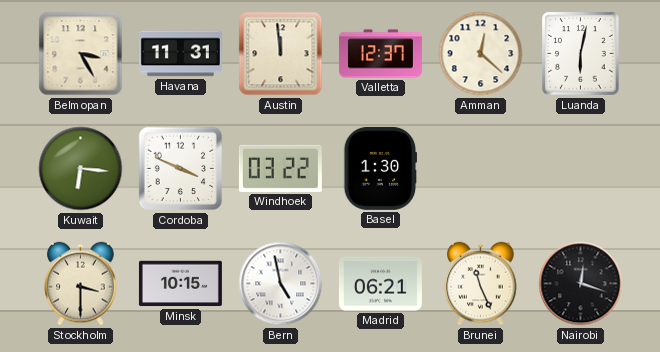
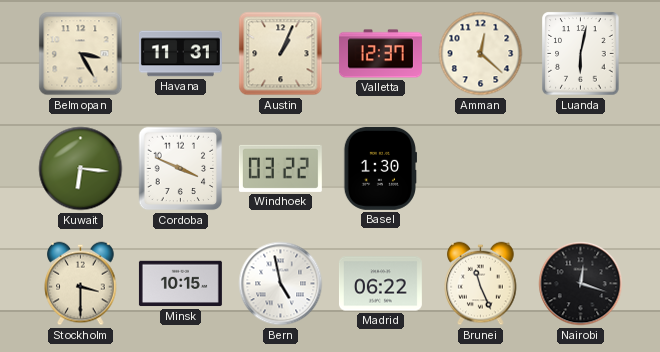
Austin: 11:59 -> 1:04
Madrid: 06:21 -> 06:22
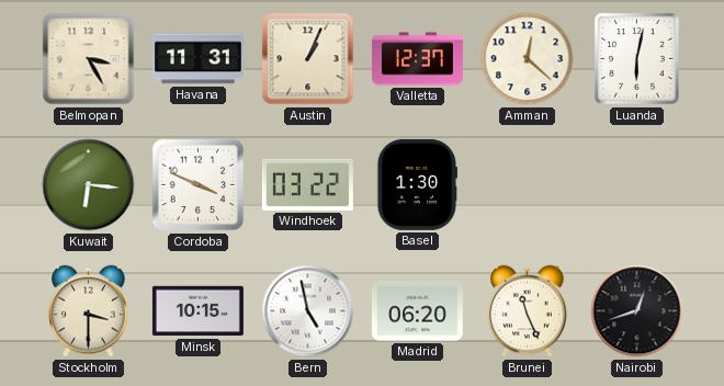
Madrid: 06:22 -> 06:20
Nairobi: 12:18 -> 12:42
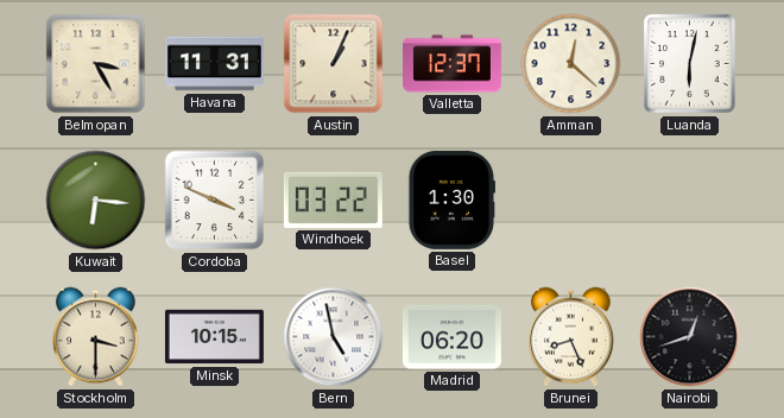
Brunei: 11:26 -> 8:26
